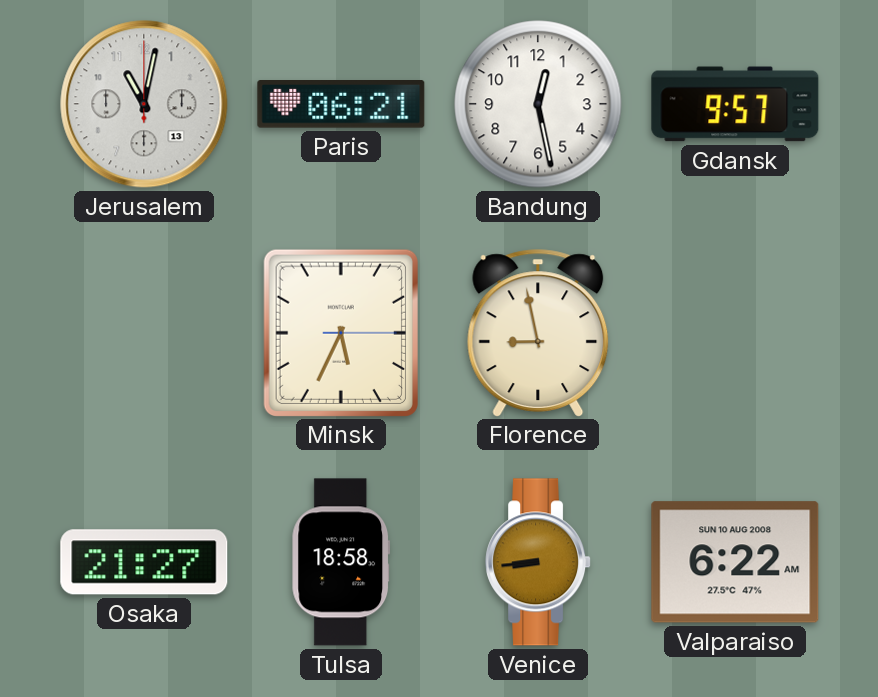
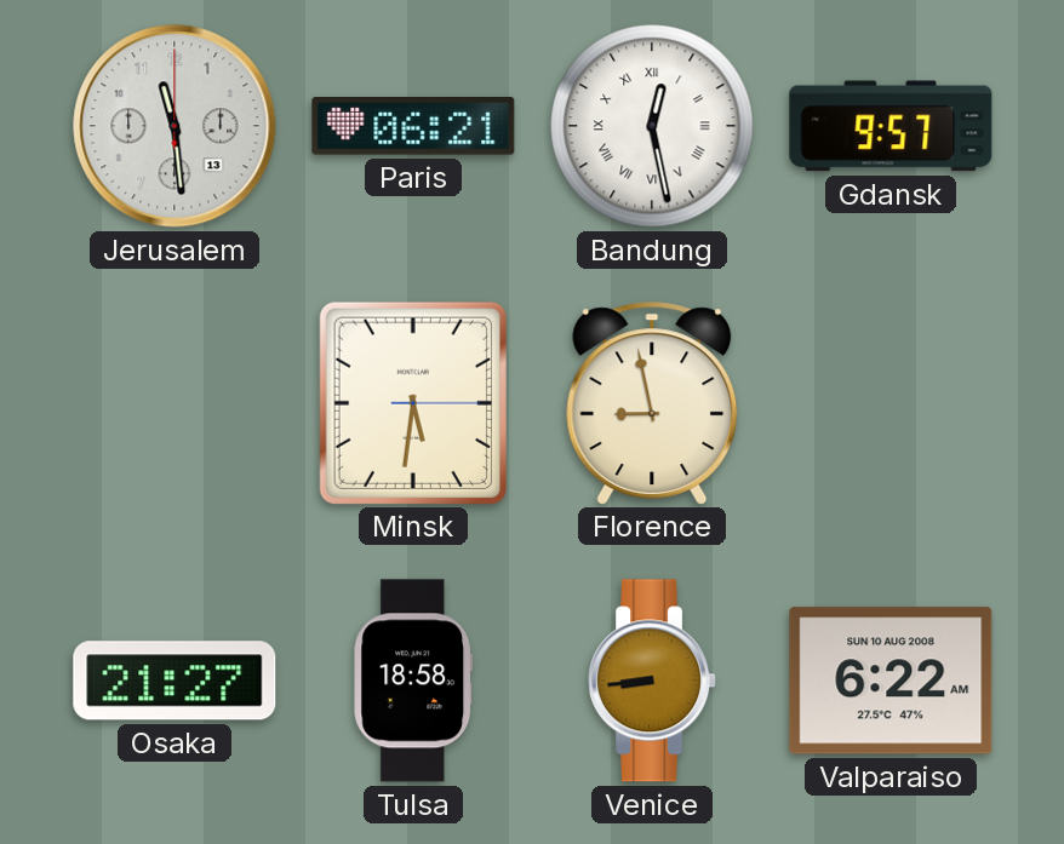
Jerusalem: 11:02 -> 11:29
Bandung numerals: Arabic -> Roman
Minsk: 5:34 -> 5:31
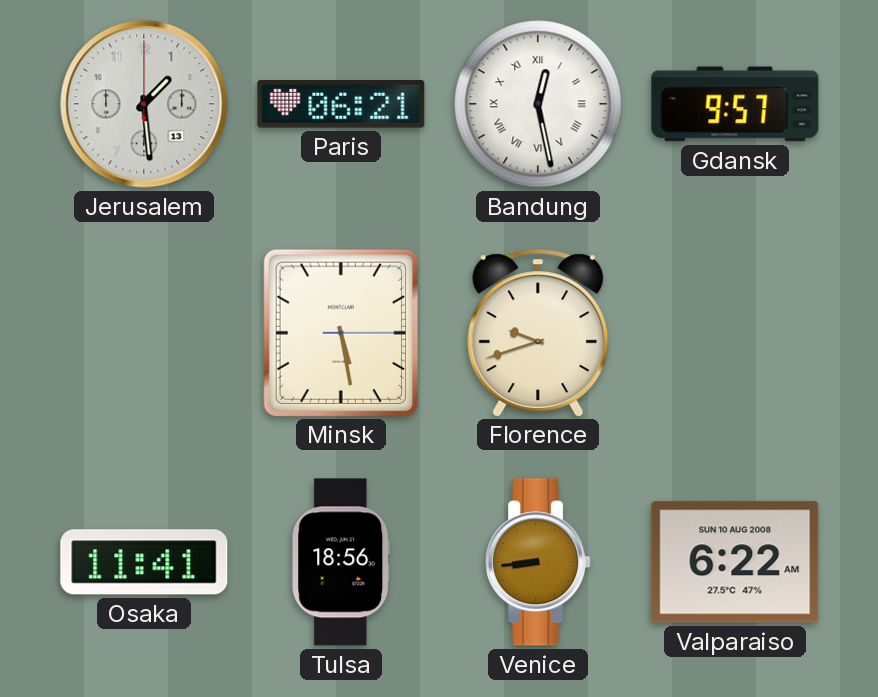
Jerusalem: 11:29 -> 1:29
Minsk: 5:31 -> 5:28
Florence: 8:58 -> 9:42
Osaka: 21:27 -> 11:41
Tulsa: 18:58 -> 18:56
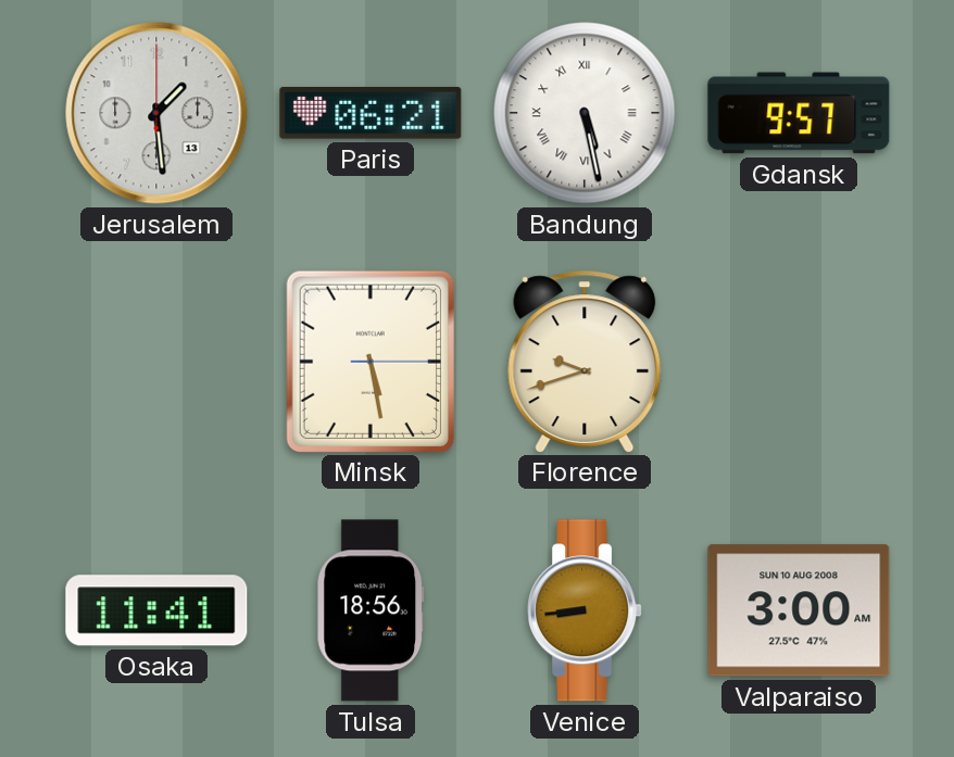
Bandung: 12:28 -> 5:28
Valparaiso: 6:22 -> 3:00
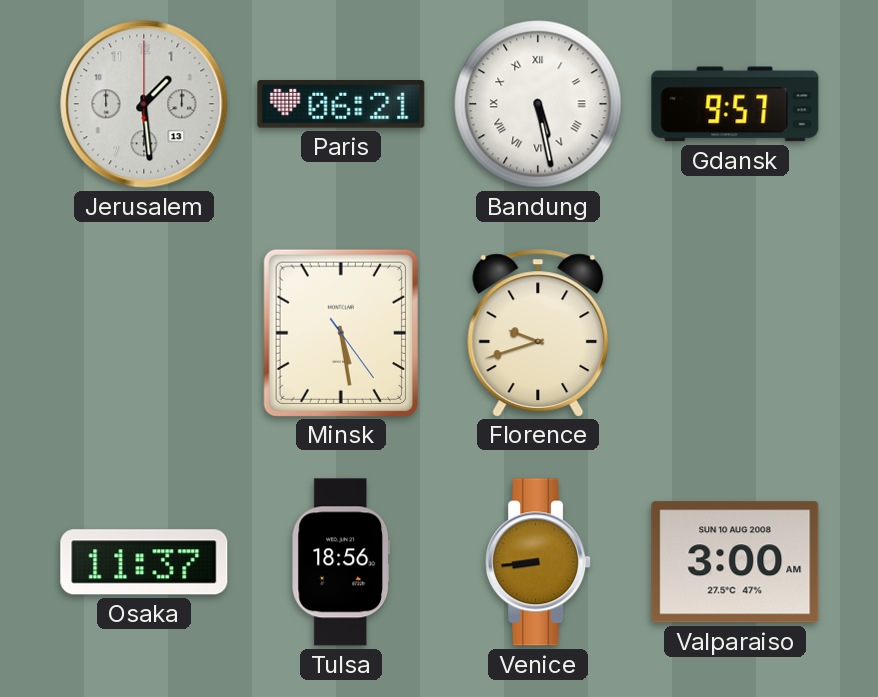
Minsk: 5:28:15 -> 5:28:24
Osaka: 11:41 -> 11:37
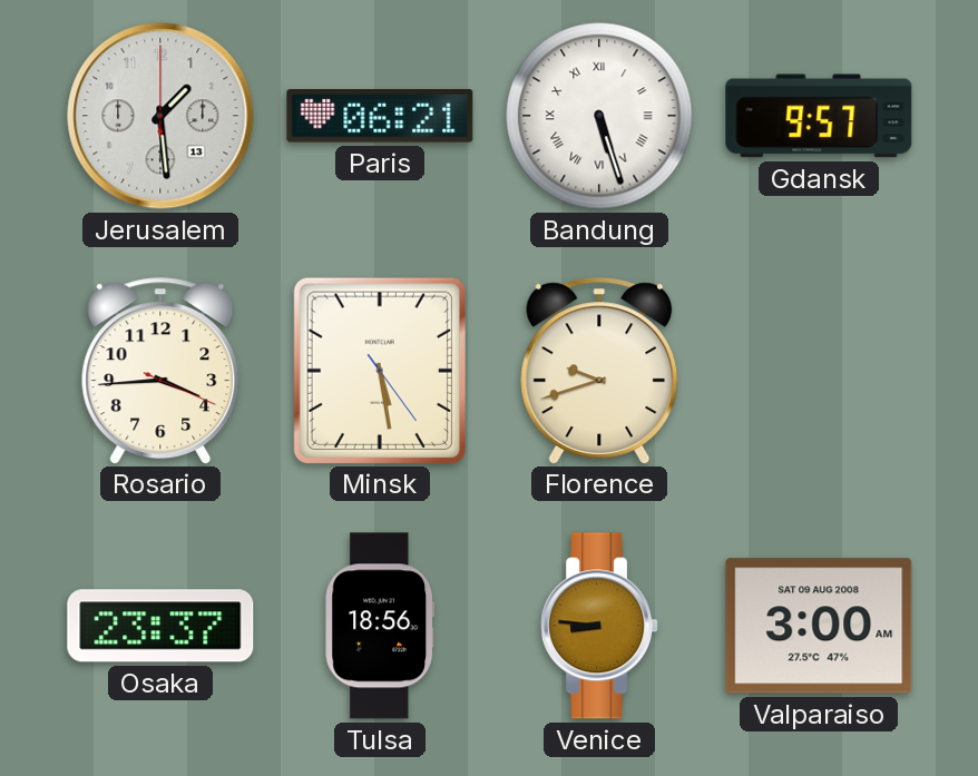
Bandung: 5:28 -> 5:27
Rosario: none -> 3:44
Osaka: 11:37 -> 23:37
Venice: 8:44 -> 8:46
Valparaiso date: SUN 10 AUG 2008 -> SAT 09 AUG 2008
